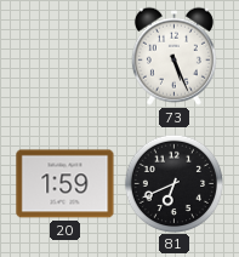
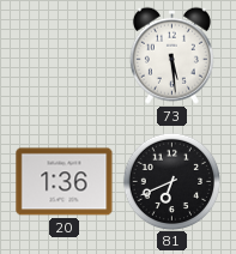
73: 5:26 -> 5:29
20: 1:59 -> 1:36
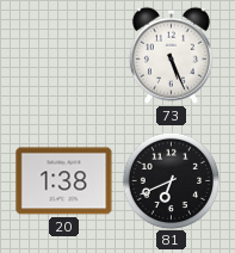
73: 5:29 -> 5:26
20: 1:36 -> 1:38
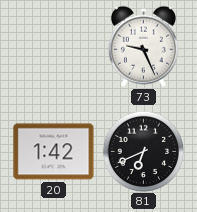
73: 5:26 -> 9:26
20: 1:38 -> 1:42
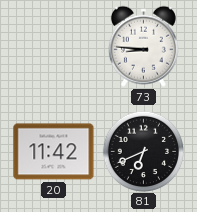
73: 9:26 -> 8:46
20: 1:42 -> 11:42
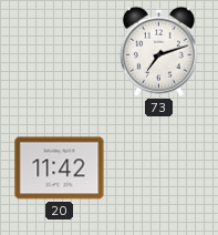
73: 8:46 -> 7:12
81: 6:41 -> none
